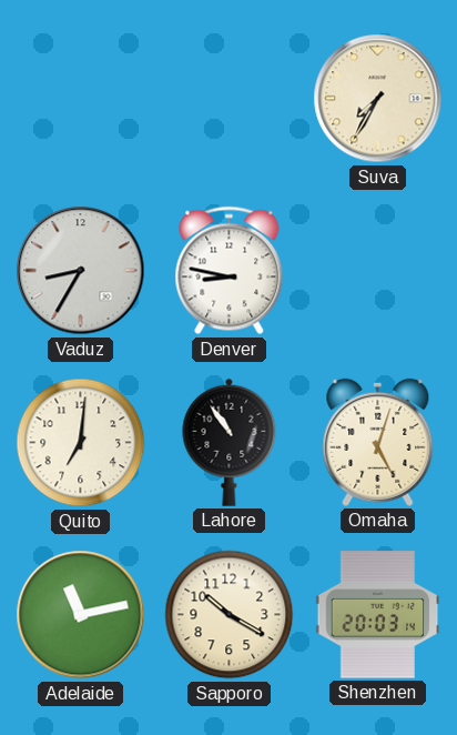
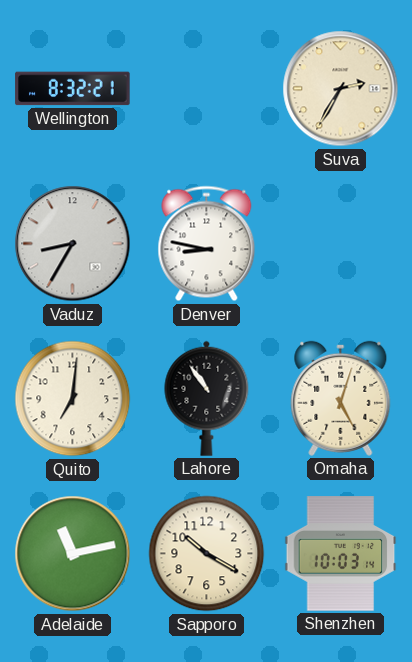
Wellington: none -> 8:32
Suva: 7:35 -> 2:35
Shenzhen: 20:03 -> 10:03
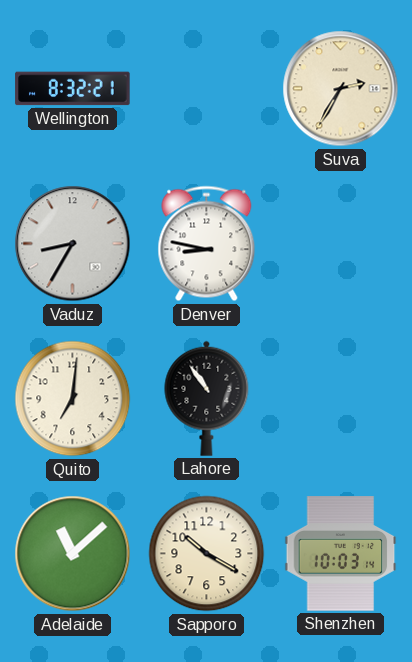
Omaha: 5:03 -> none
Adelaide: 11:13 -> 11:08
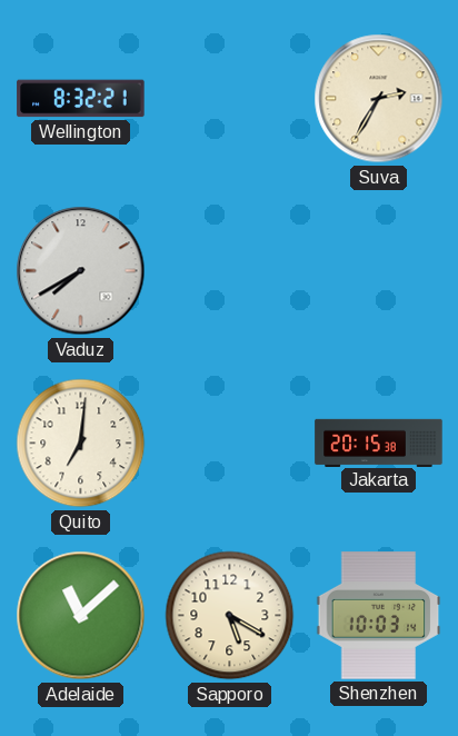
Vaduz: 8:35 -> 7:40
Denver: 8:47 -> none
Lahore: 10:54 -> none
Jakarta: none -> 20:15
Sapporo: 10:20 -> 5:20
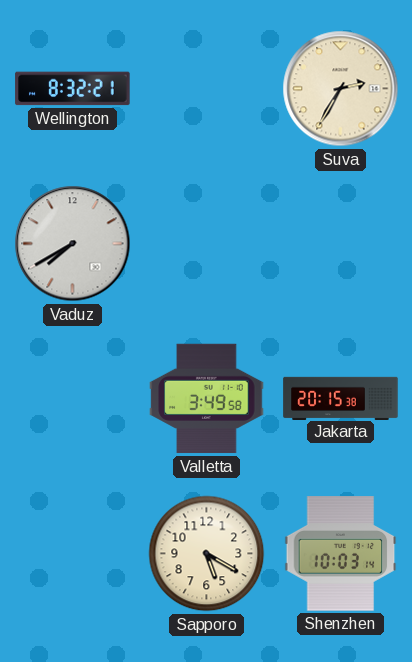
Quito: 7:01 -> none
Valletta: none -> 3:49
Adelaide: 11:08 -> none
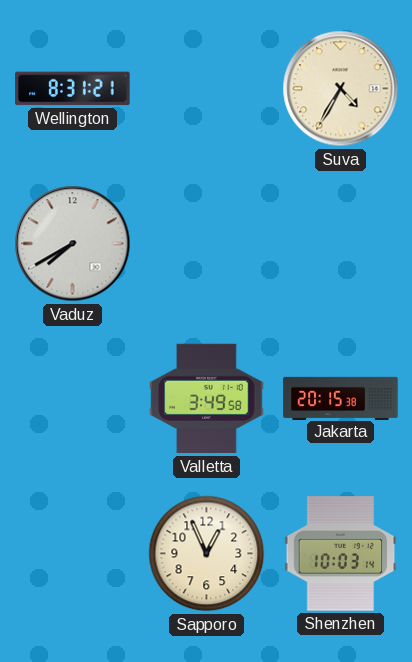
Wellington: 8:32 -> 8:31
Suva: 2:35 -> 4:35
Sapporo: 5:20 -> 12:56
